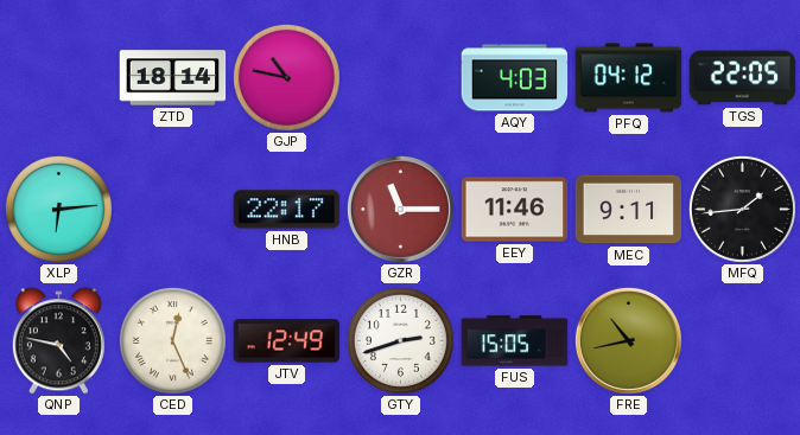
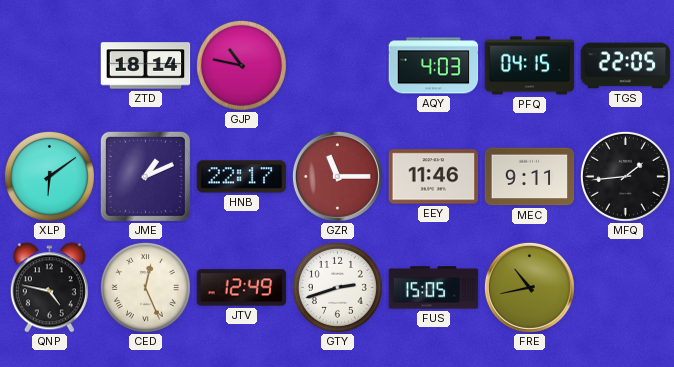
PFQ: 04:12 -> 04:15
XLP: 6:14 -> 6:09
JME: none -> 1:11
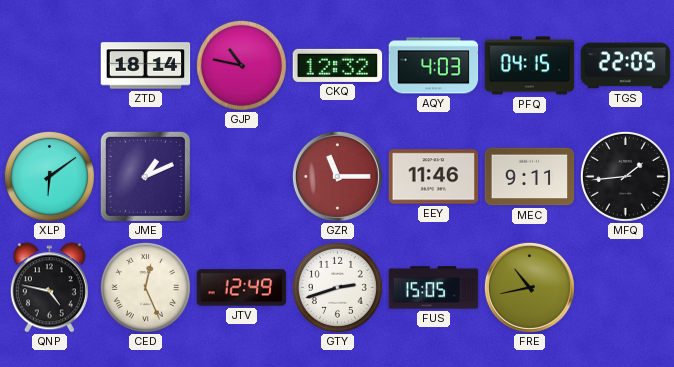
CKQ: none -> 12:32
HNB: 22:17 -> none
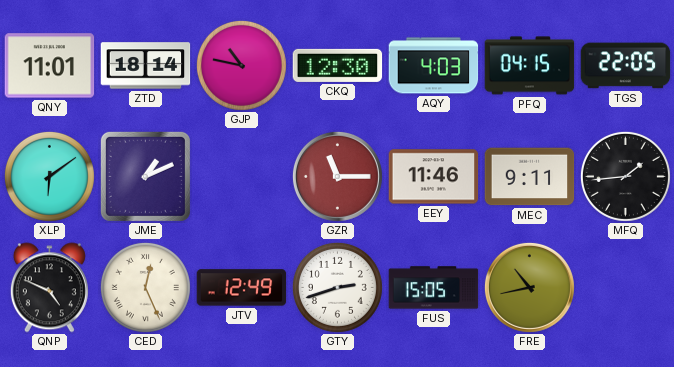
QNY: none -> 11:01
CKQ: 12:32 -> 12:30
QNP: 4:47 -> 4:49
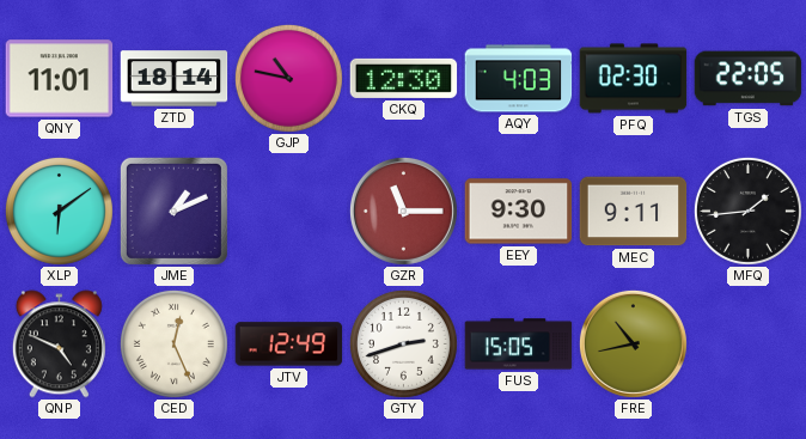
PFQ: 04:15 -> 02:30
EEY: 11:46 -> 9:30
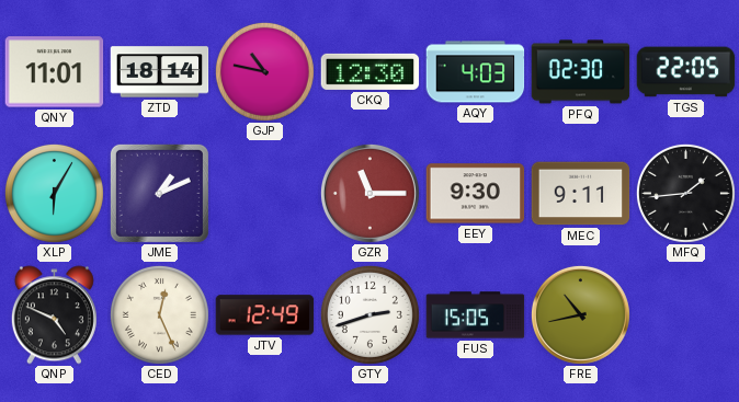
XLP: 6:09 -> 6:05
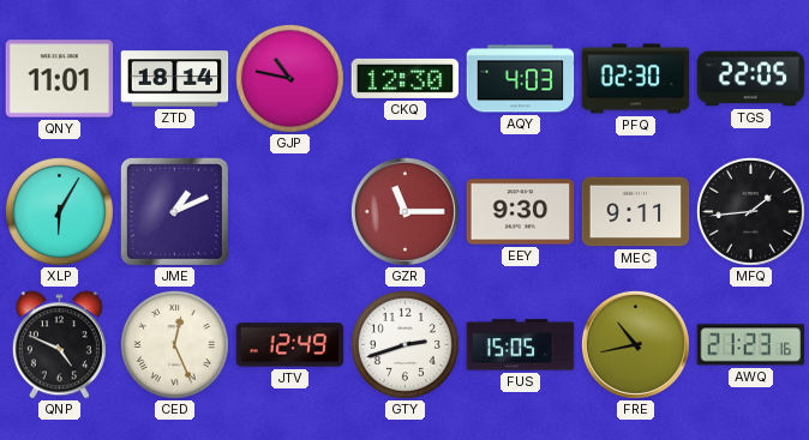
AWQ: none -> 21:23
